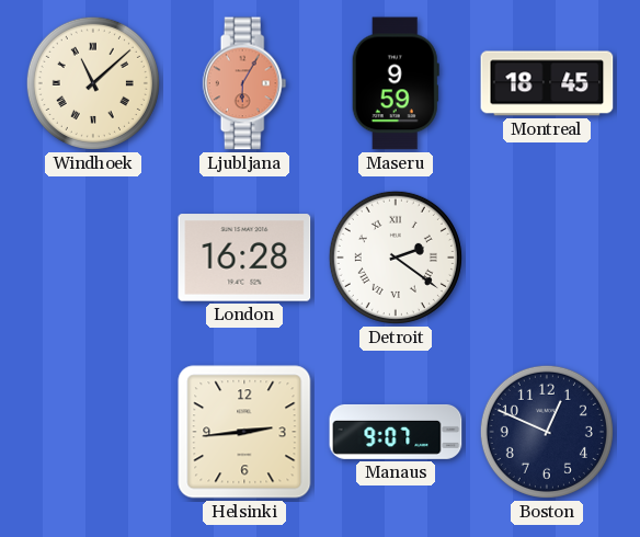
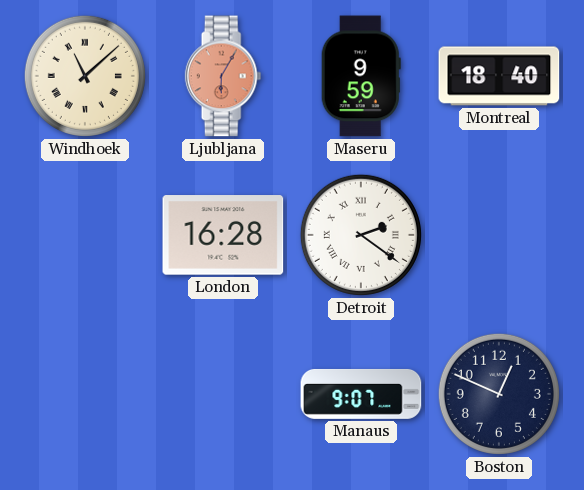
Montreal: 18:45 -> 18:40
Helsinki: 2:44 -> none
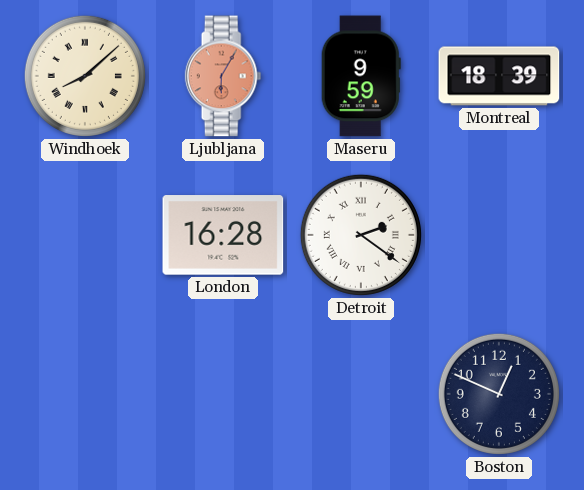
Windhoek: 11:08 -> 8:08
Montreal: 18:40 -> 18:39
Manaus: 9:07 -> none
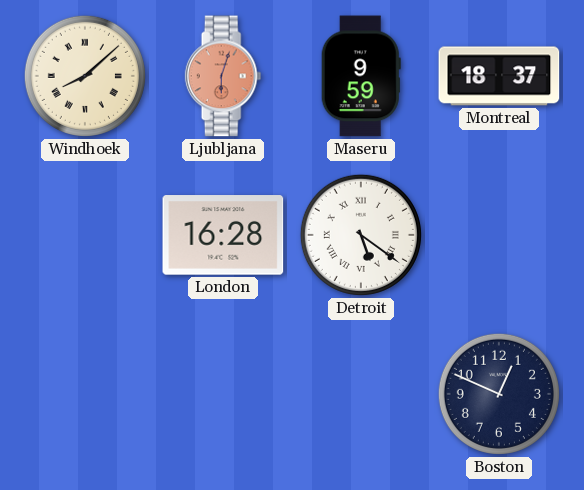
Ljubljana: 6:05 -> 6:03
Montreal: 18:39 -> 18:37
Detroit: 2:21 -> 5:21
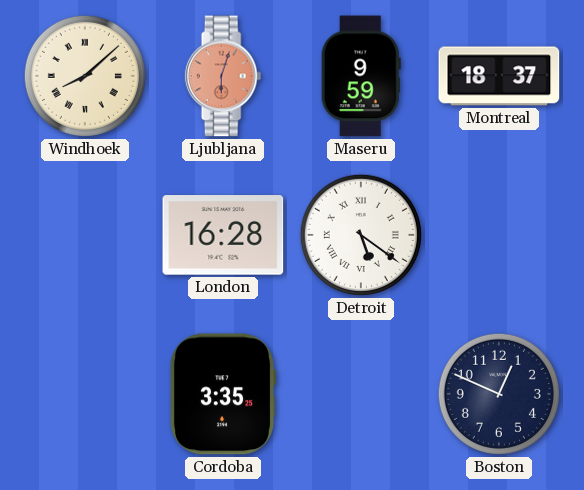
Cordoba: none -> 3:35
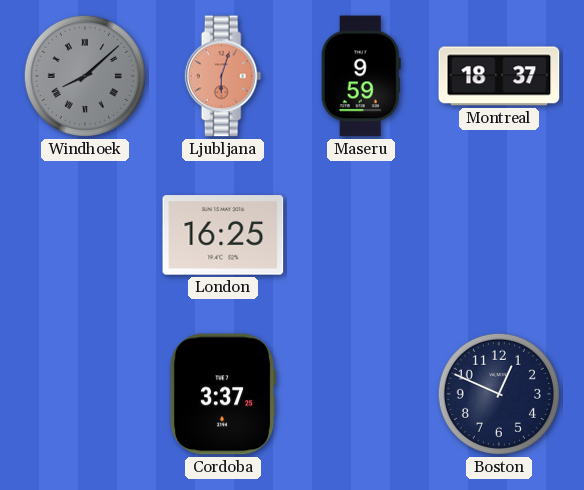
Windhoek dial: cream -> grey
London: 16:28 -> 16:25
Detroit: 5:21 -> none
Cordoba: 3:35 -> 3:37
